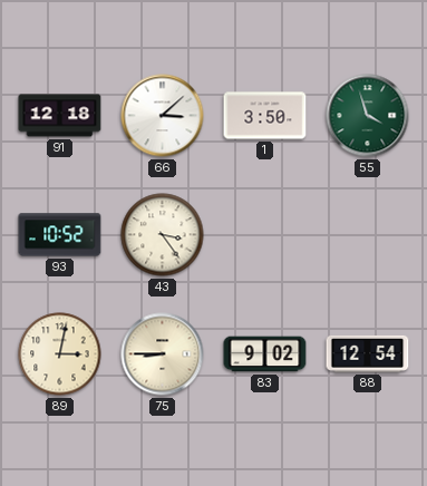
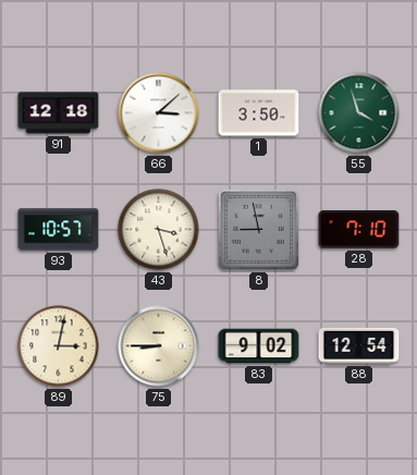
93: 10:52 -> 10:57
43: 3:24 -> 3:27
8: none -> 8:58
28: none -> 7:10
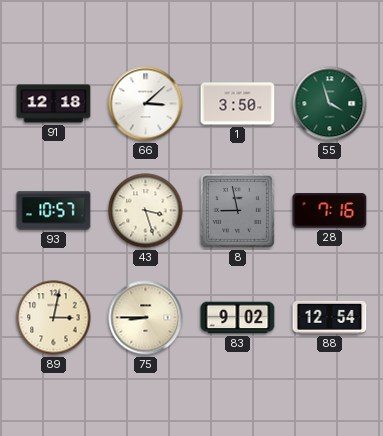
28: 7:10 -> 7:16
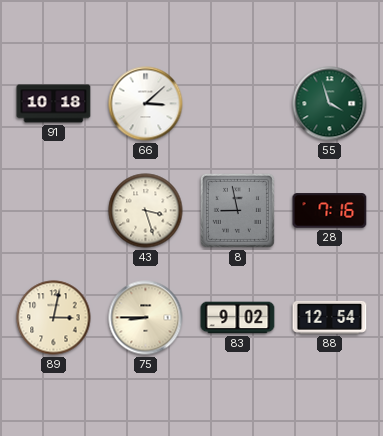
91: 12:18 -> 10:18
1: 3:50 -> none
93: 10:57 -> none
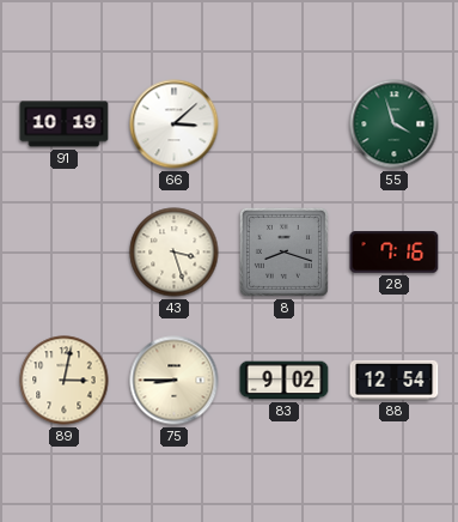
91: 10:18 -> 10:19
8: 8:58 -> 8:18
